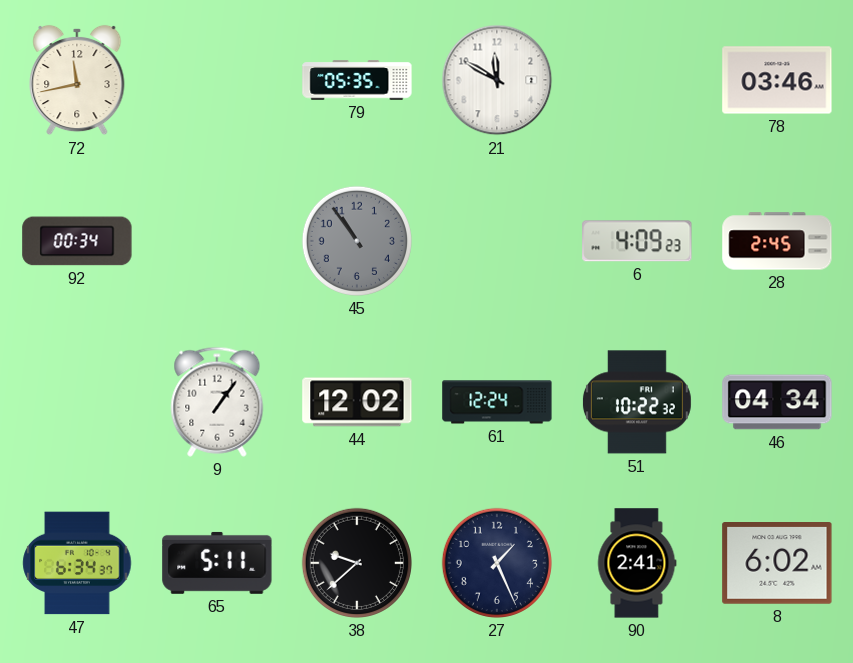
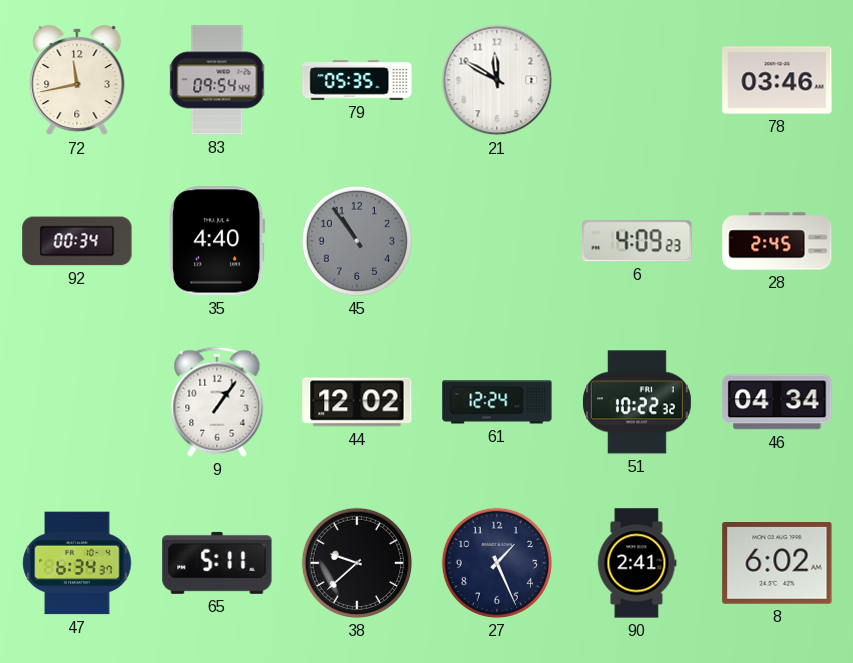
83: none -> 09:54
35: none -> 4:40
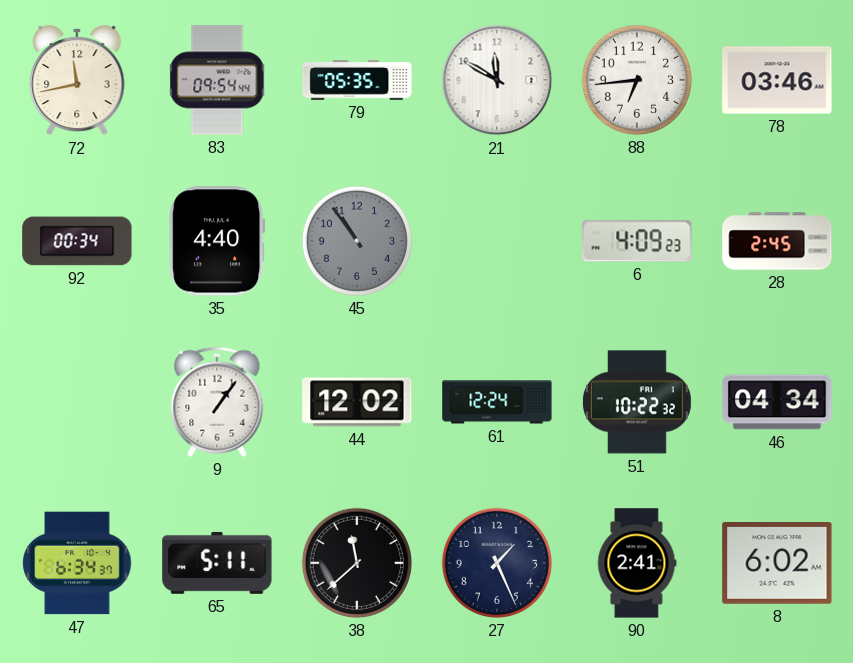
88: none -> 6:44
38: 9:38 -> 11:38
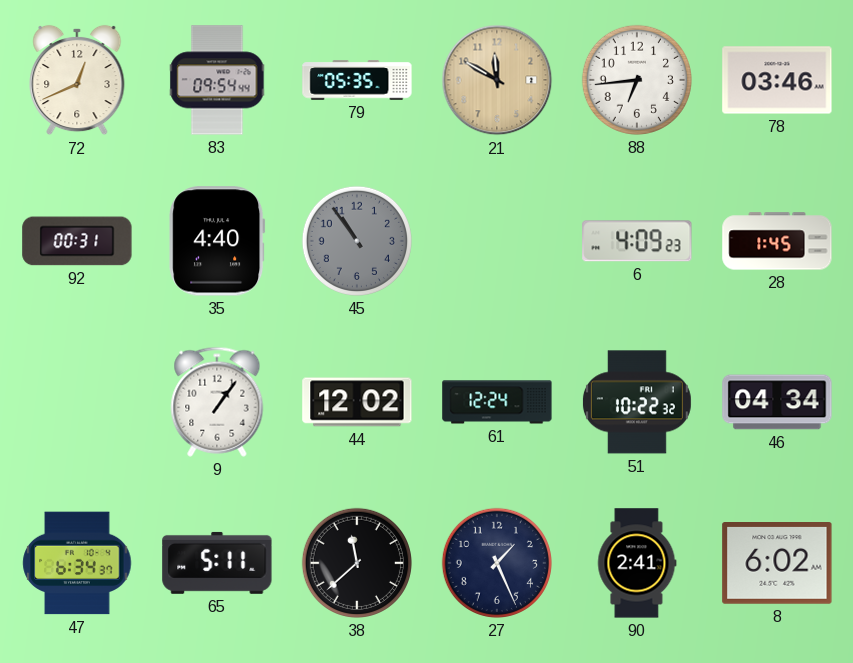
72: 11:43 -> 12:41
21 dial: white -> champagne
92: 00:34 -> 00:31
28: 2:45 -> 1:45
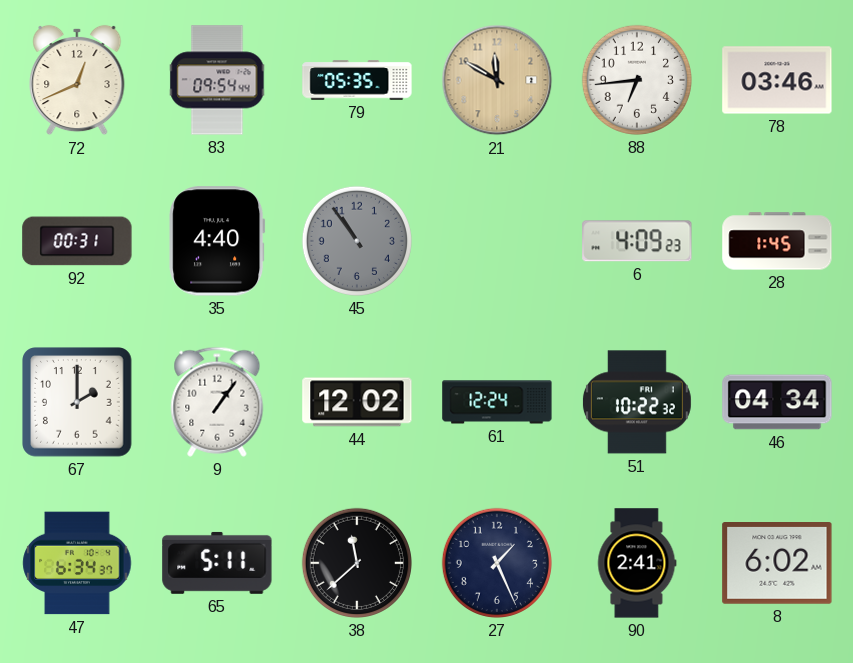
67: none -> 2:00
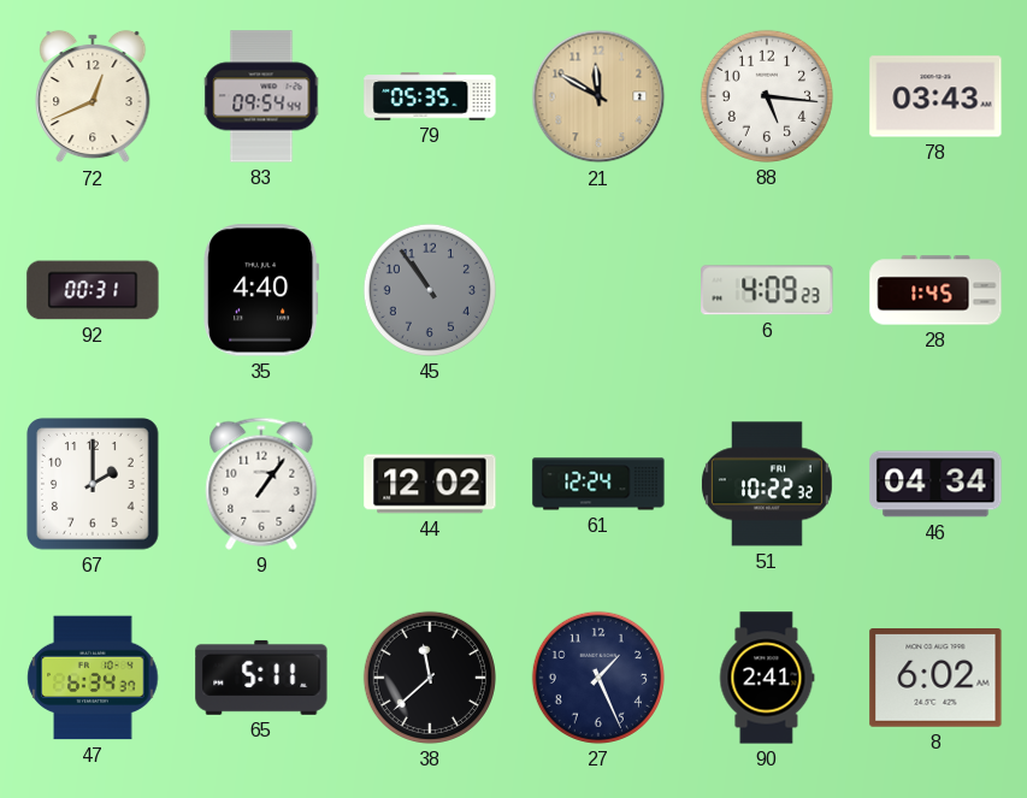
88: 6:44 -> 5:16
78: 03:46 -> 03:43
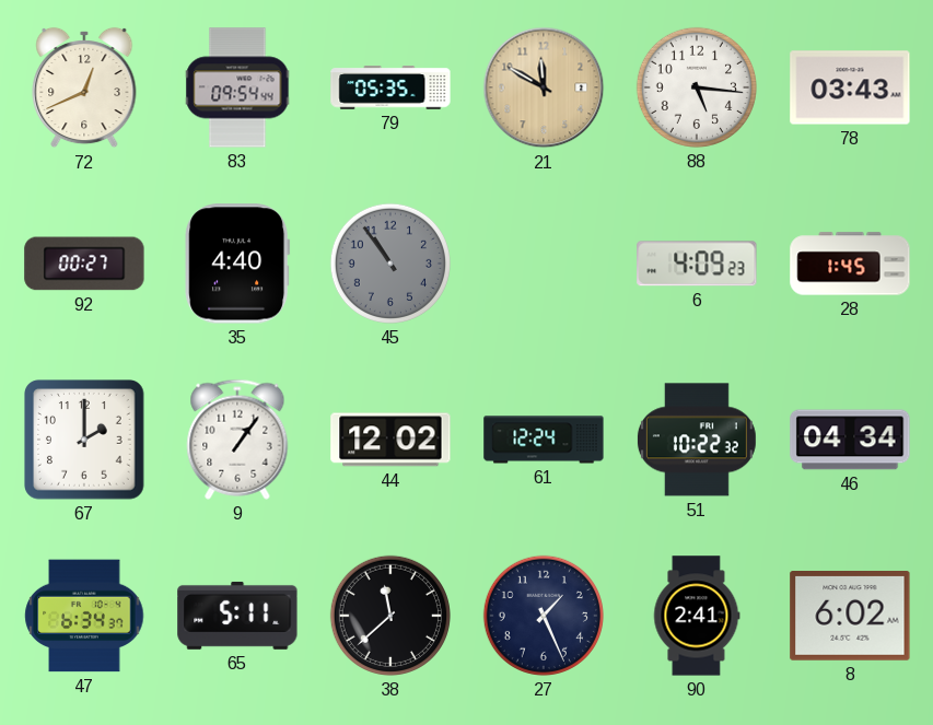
92: 00:31 -> 00:27
